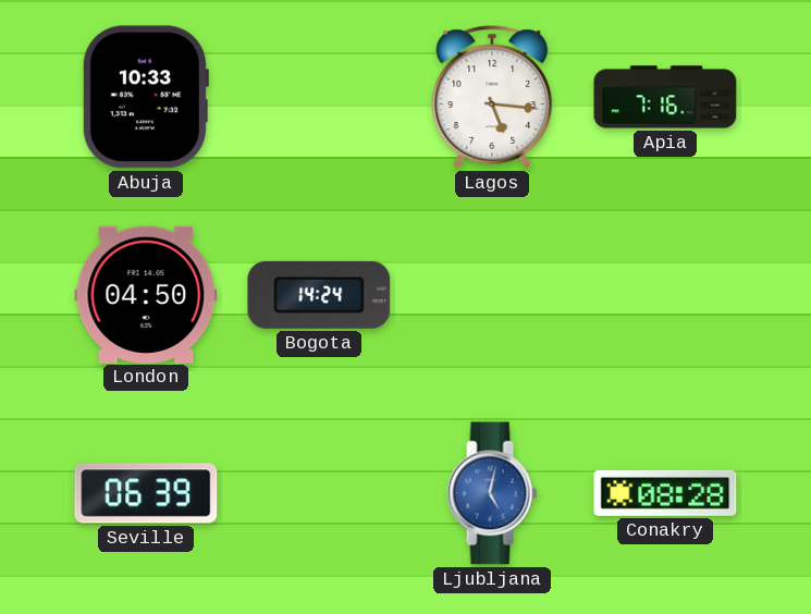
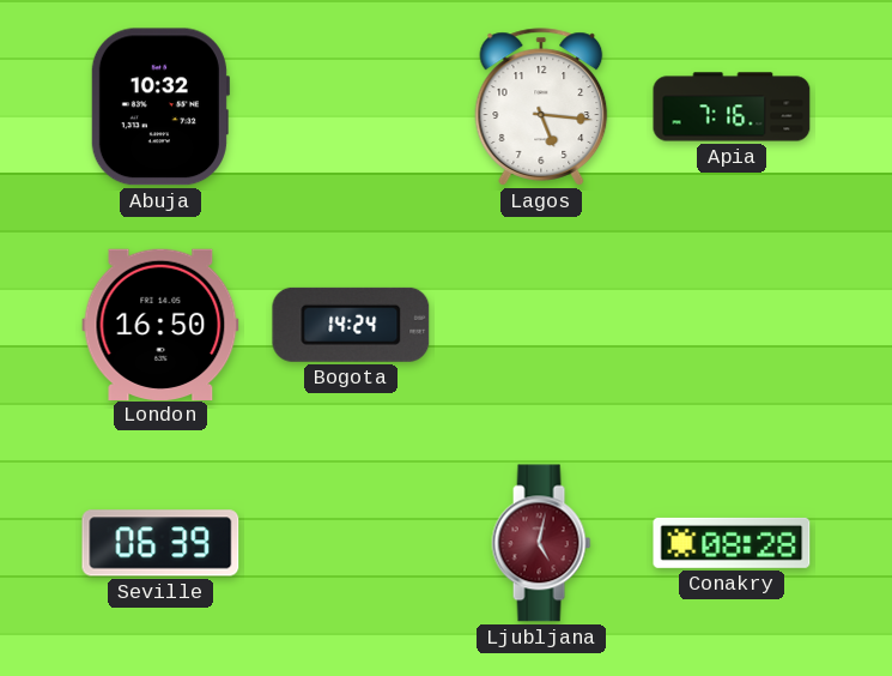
Abuja: 10:33 -> 10:32
London: 04:50 -> 16:50
Ljubljana dial: blue -> burgundy
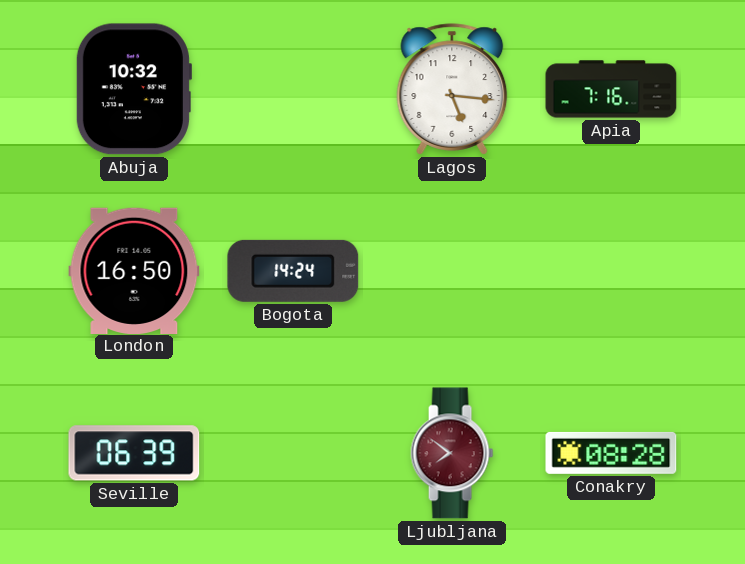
Ljubljana: 5:02 -> 7:51
